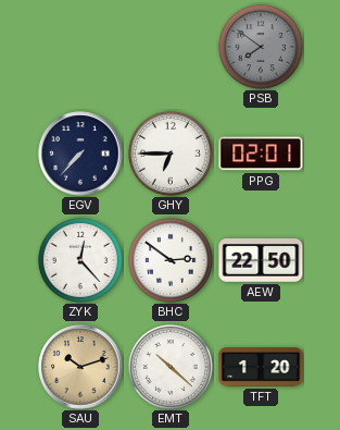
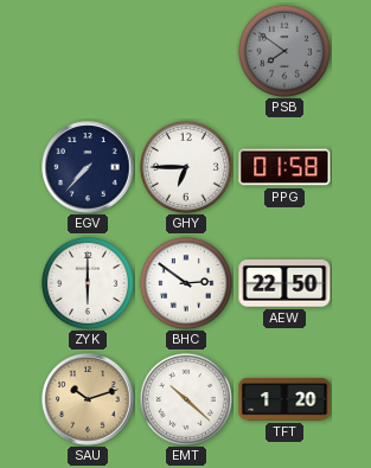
PPG: 02:01 -> 01:58
ZYK: 12:23 -> 6:00
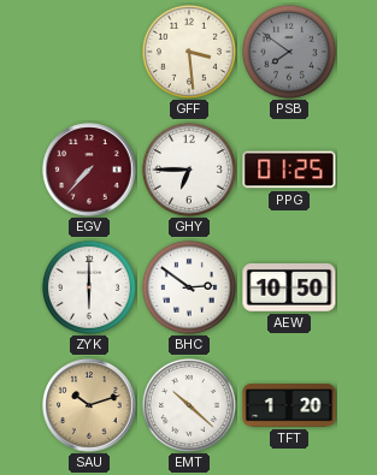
GFF: none -> 3:29
EGV dial: navy -> burgundy
PPG: 01:58 -> 01:25
AEW: 22:50 -> 10:50
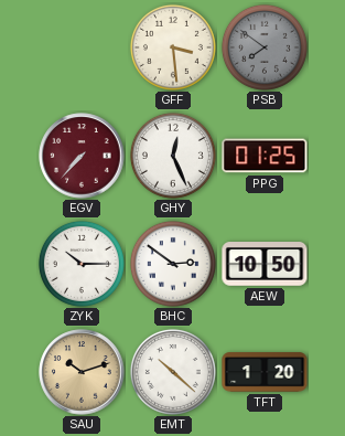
GHY: 6:45 -> 12:26
ZYK: 6:00 -> 10:15
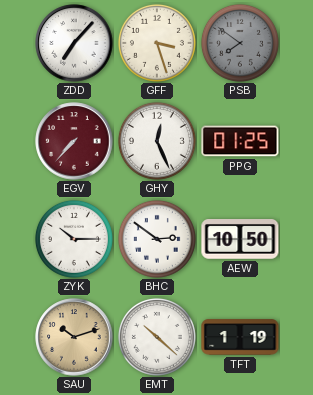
ZDD: none -> 7:07
GFF: 3:29 -> 3:27
TFT: 1:20 -> 1:19
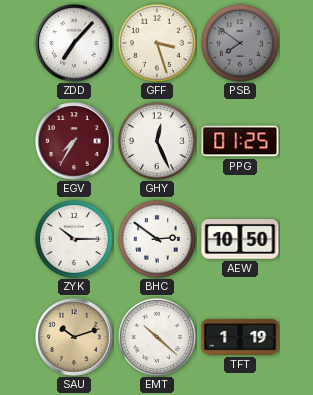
EGV: 7:37 -> 7:35
